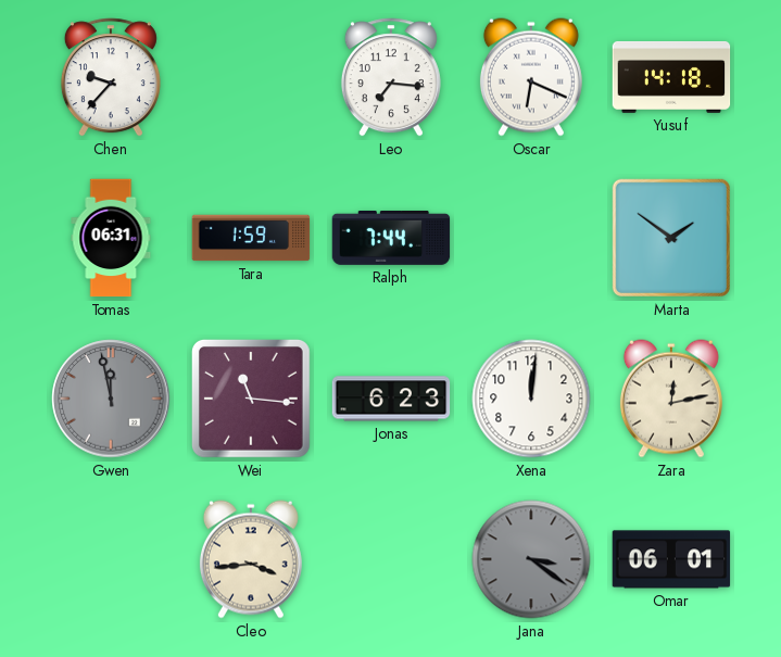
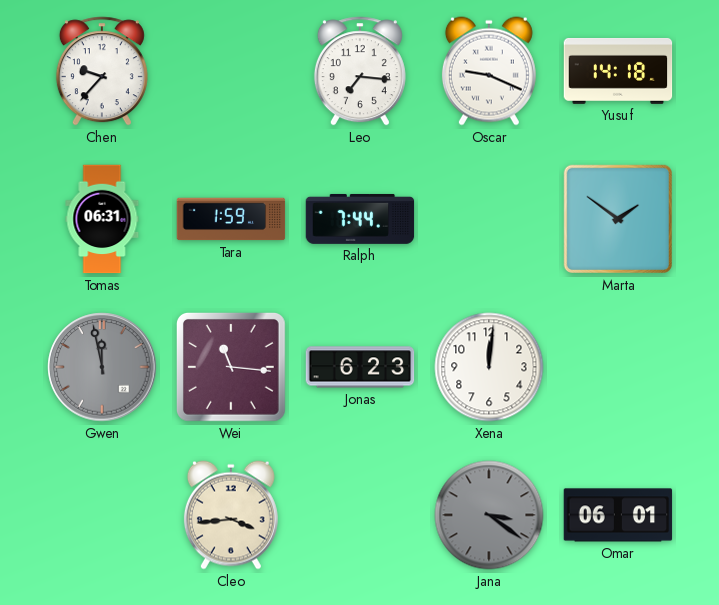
Oscar: 6:19 -> 9:19
Zara: 12:13 -> none
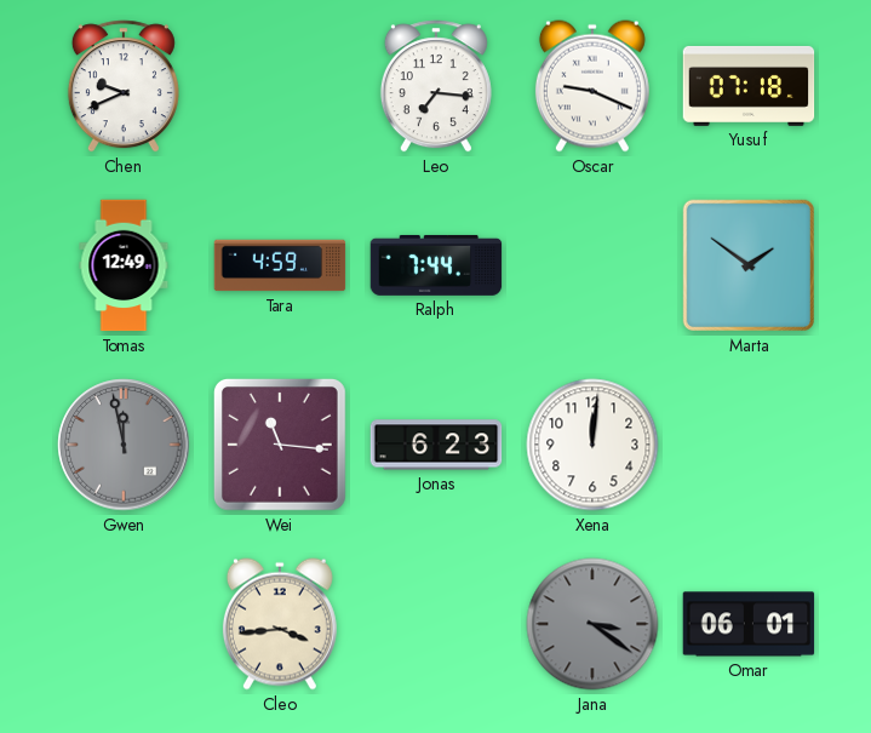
Chen: 9:37 -> 9:41
Yusuf: 14:18 -> 07:18
Tomas: 06:31 -> 12:49
Tara: 1:59 -> 4:59
